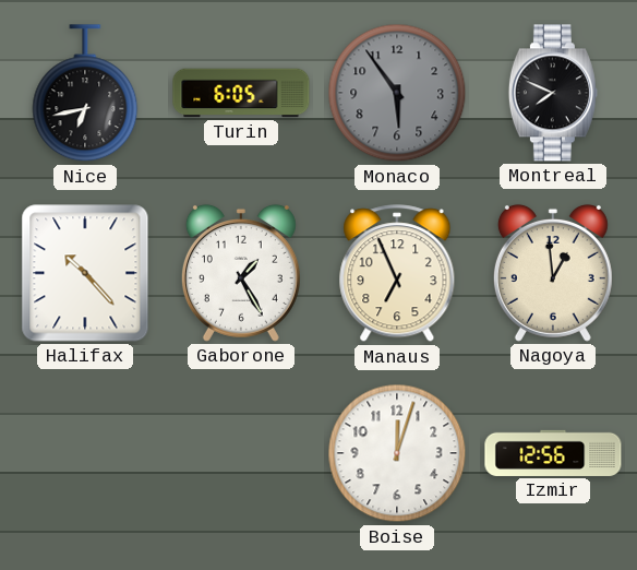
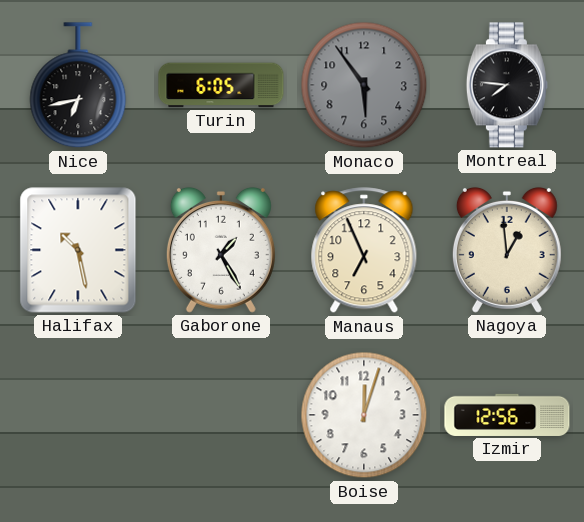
Montreal: 7:49 -> 7:46
Halifax: 10:23 -> 10:28
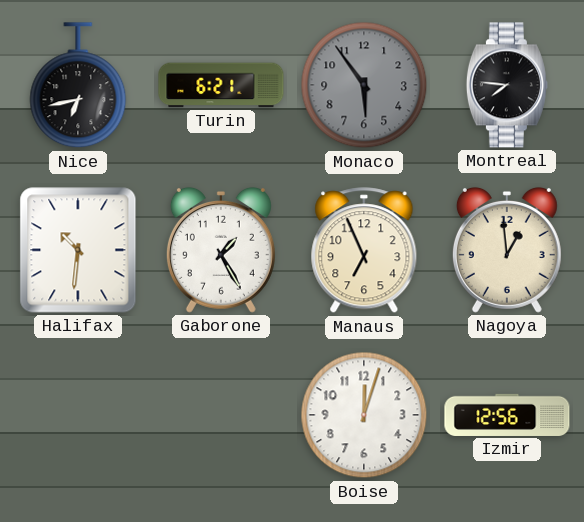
Turin: 6:05 -> 6:21
Halifax: 10:28 -> 10:31
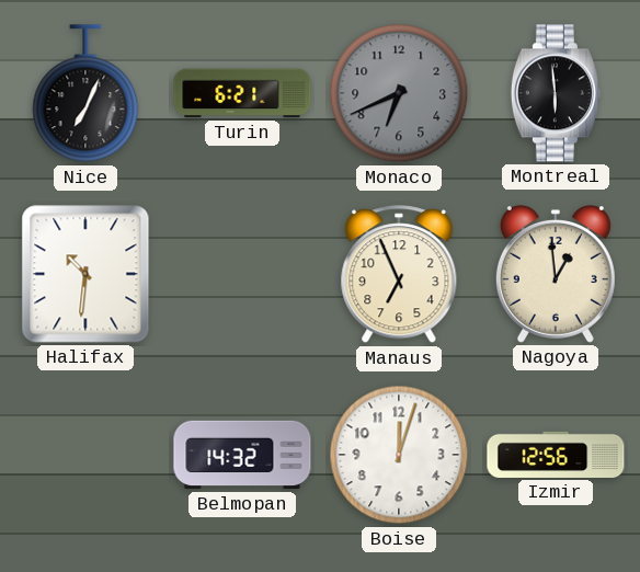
Nice: 6:43 -> 7:04
Monaco: 5:54 -> 6:41
Montreal: 7:46 -> 5:59
Gaborone: 1:25 -> none
Belmopan: none -> 14:32
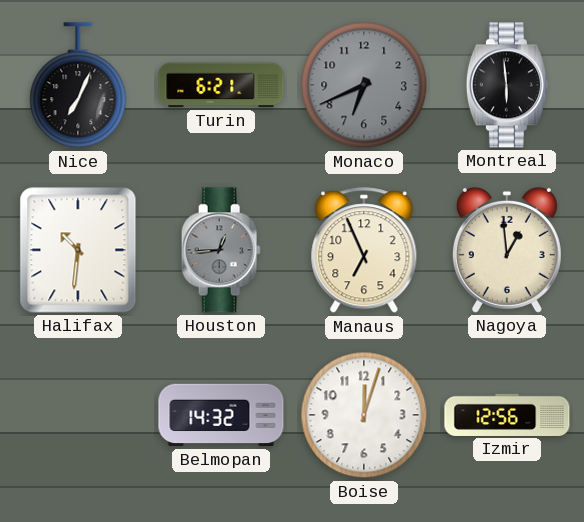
Houston: none -> 12:44
